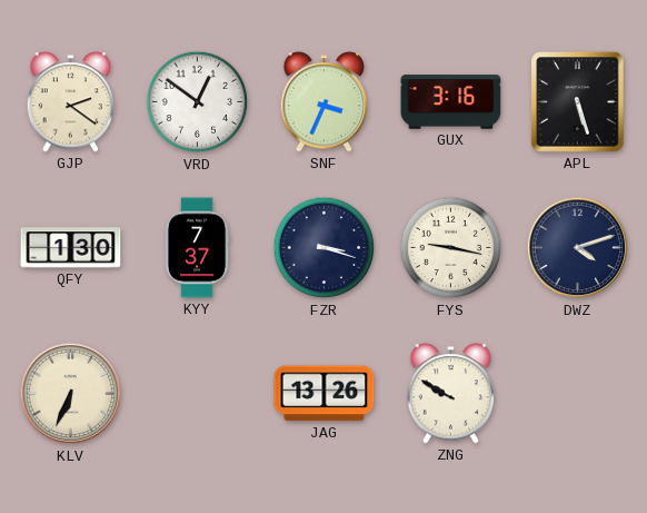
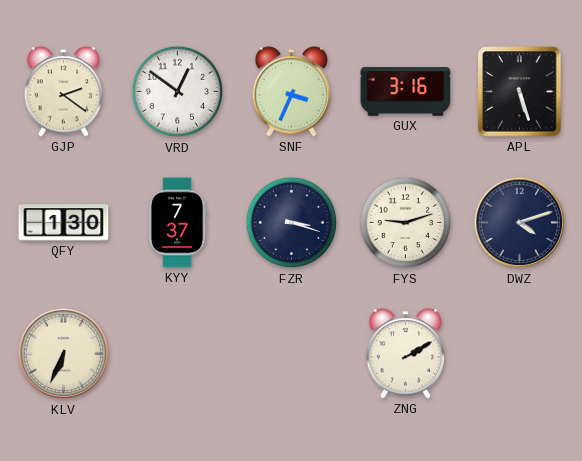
FYS: 9:17 -> 9:12
JAG: 13:26 -> none
ZNG: 9:50 -> 2:10
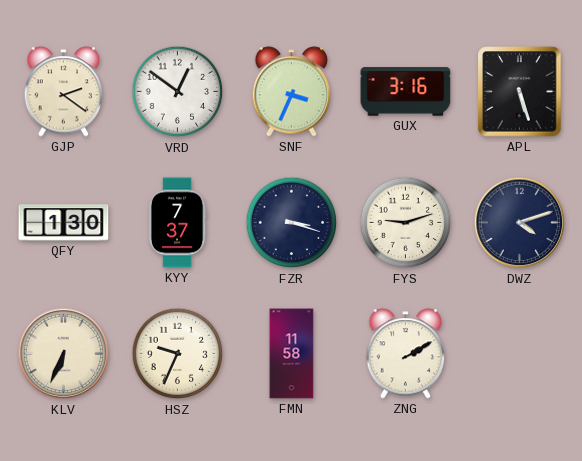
HSZ: none -> 9:34
FMN: none -> 11:58
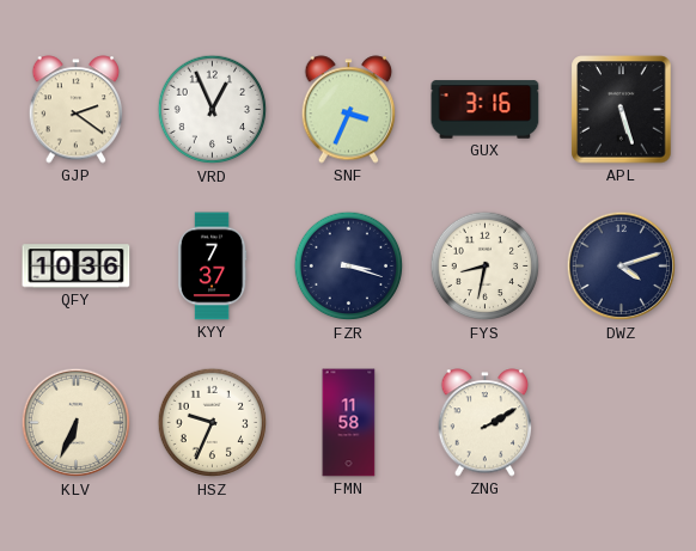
VRD: 12:51 -> 12:56
QFY: 1:30 -> 10:36
FYS: 9:12 -> 8:32
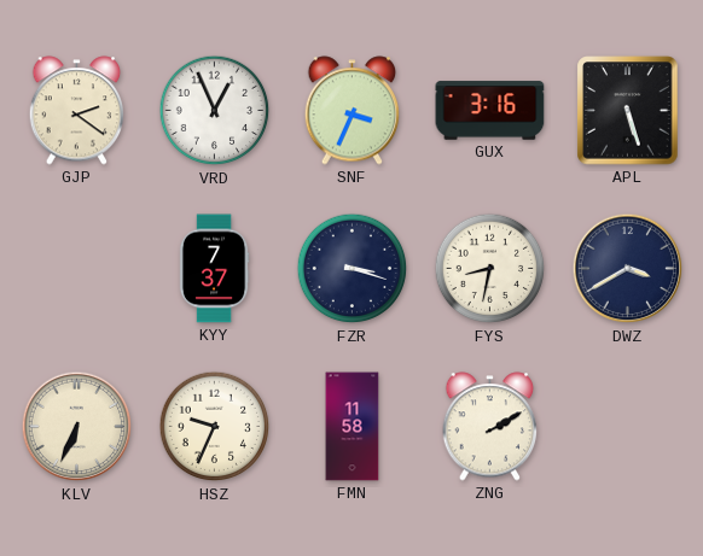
QFY: 10:36 -> none
DWZ: 4:12 -> 3:40
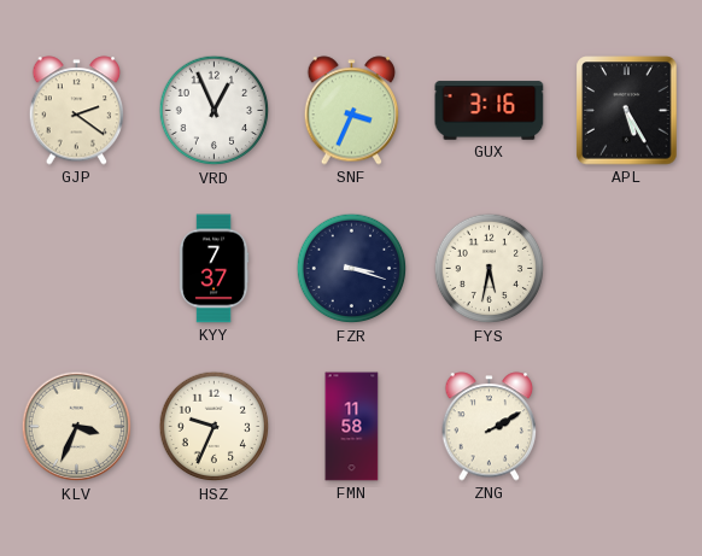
APL: 5:27 -> 5:25
FYS: 8:32 -> 5:32
DWZ: 3:40 -> none
KLV: 6:34 -> 3:34
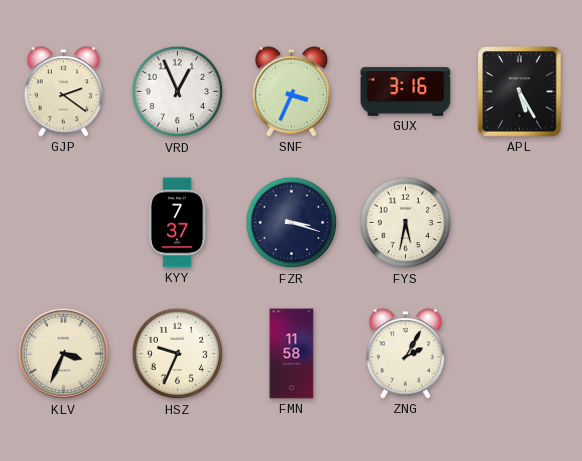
ZNG: 2:10 -> 2:05
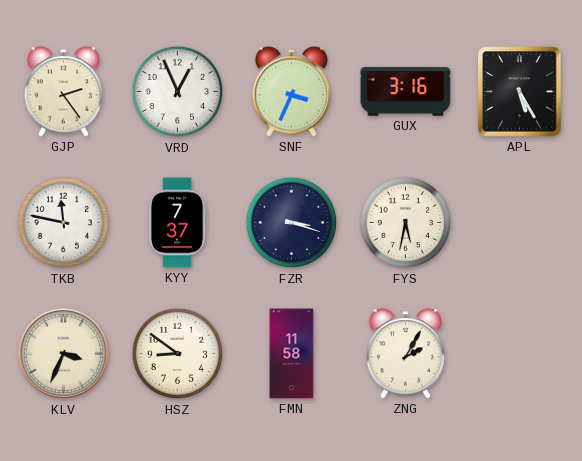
GJP: 2:21 -> 2:24
TKB: none -> 11:47
HSZ: 9:34 -> 8:51
